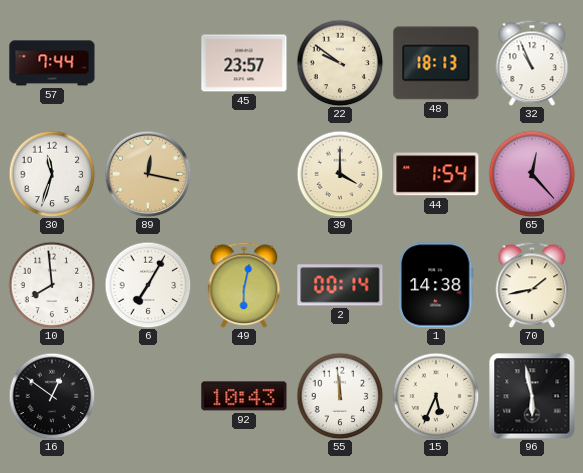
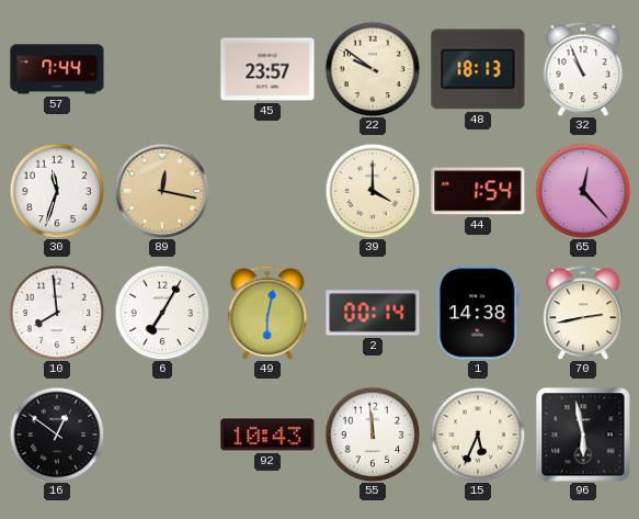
70: 1:43 -> 2:43
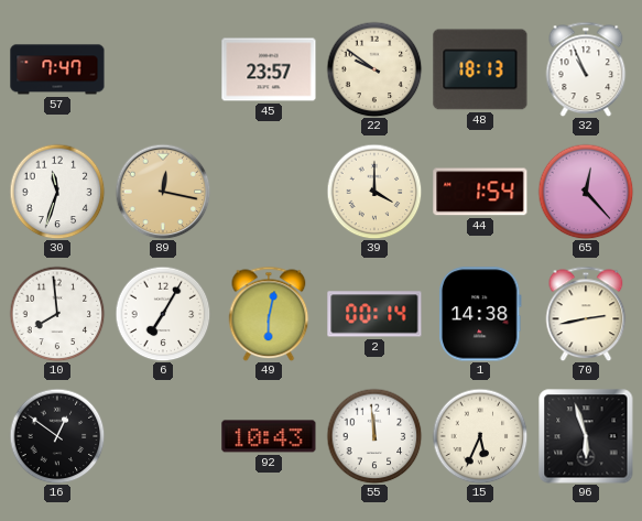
57: 7:44 -> 7:47
96: 5:58 -> 5:57
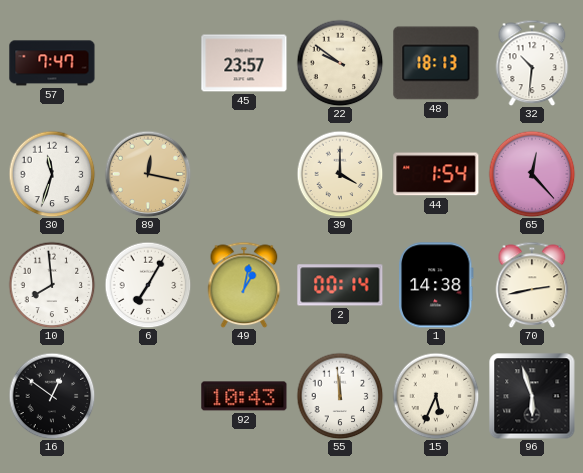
32: 10:56 -> 10:31
49: 6:02 -> 1:02
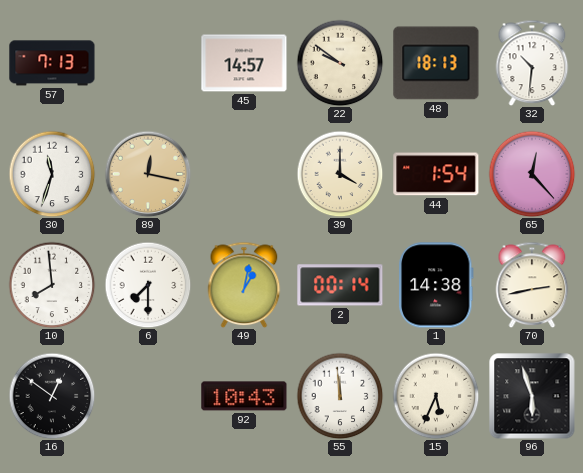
57: 7:47 -> 7:13
45: 23:57 -> 14:57
6: 7:05 -> 7:30
